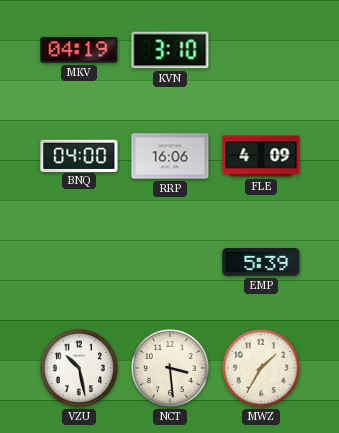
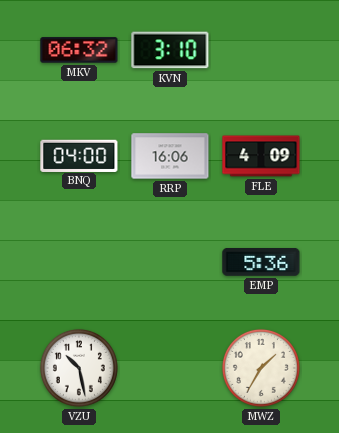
MKV: 04:19 -> 06:32
EMP: 5:39 -> 5:36
NCT: 3:29 -> none
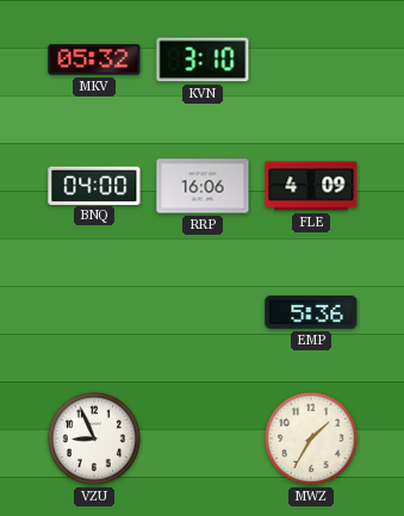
MKV: 06:32 -> 05:32
VZU: 10:28 -> 8:56
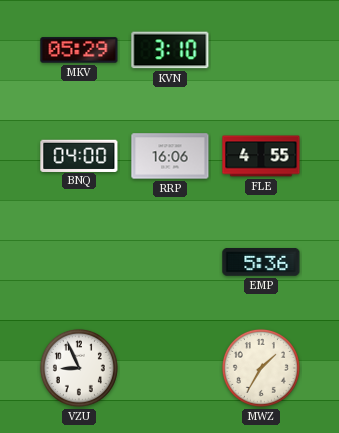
MKV: 05:32 -> 05:29
FLE: 4:09 -> 4:55
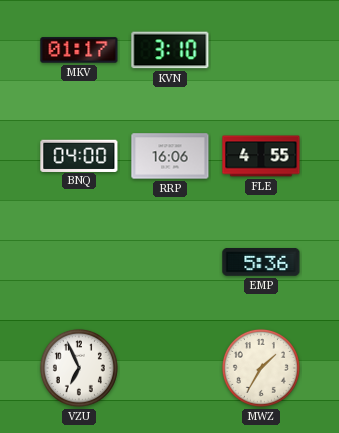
MKV: 05:29 -> 01:17
VZU: 8:56 -> 6:56
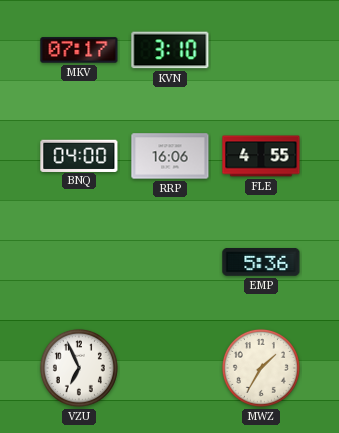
MKV: 01:17 -> 07:17
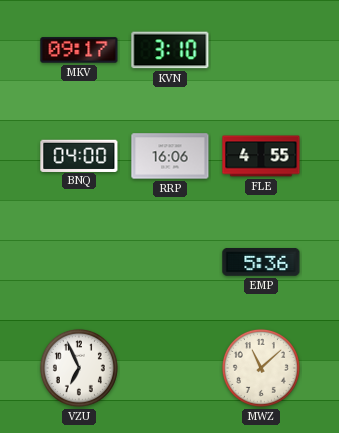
MKV: 07:17 -> 09:17
MWZ: 1:35 -> 11:08
